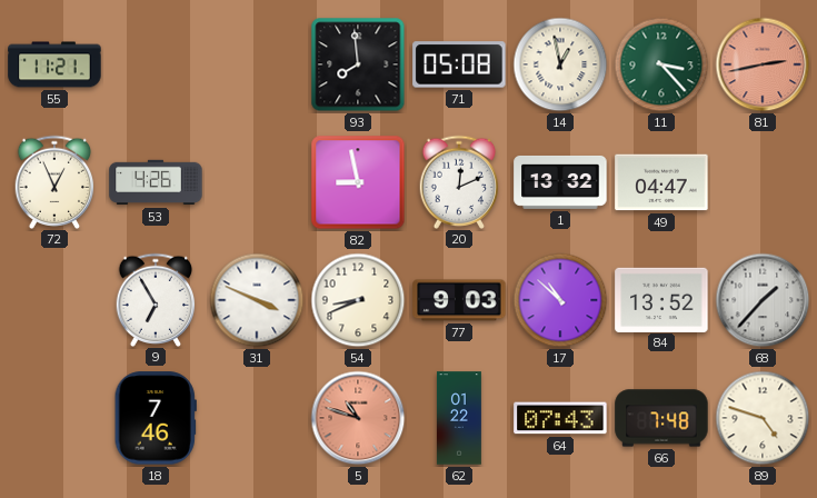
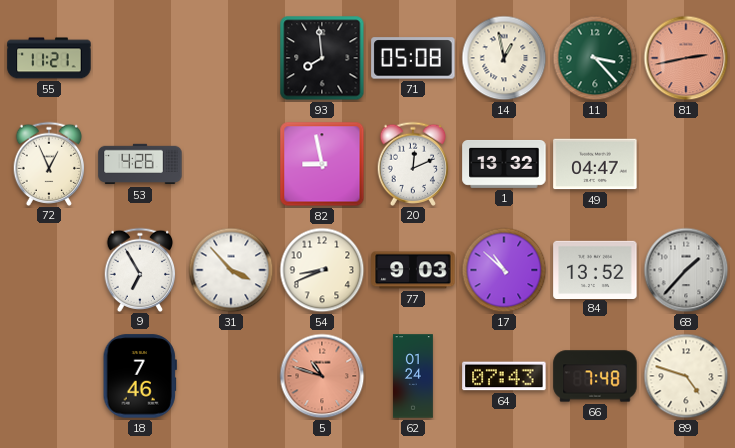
31: 3:49 -> 3:53
62: 01:22 -> 01:24
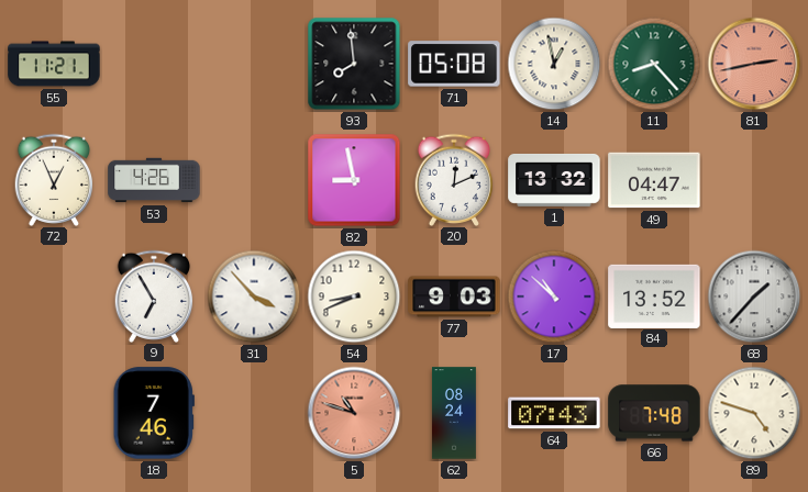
11: 3:23 -> 8:23
62: 01:24 -> 08:24
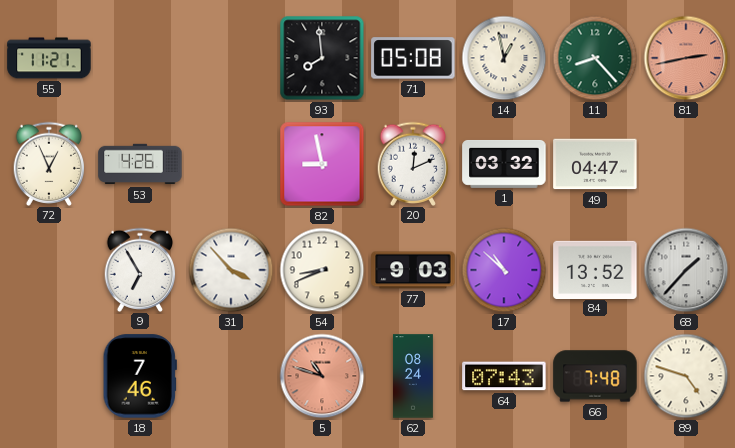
1: 13:32 -> 03:32
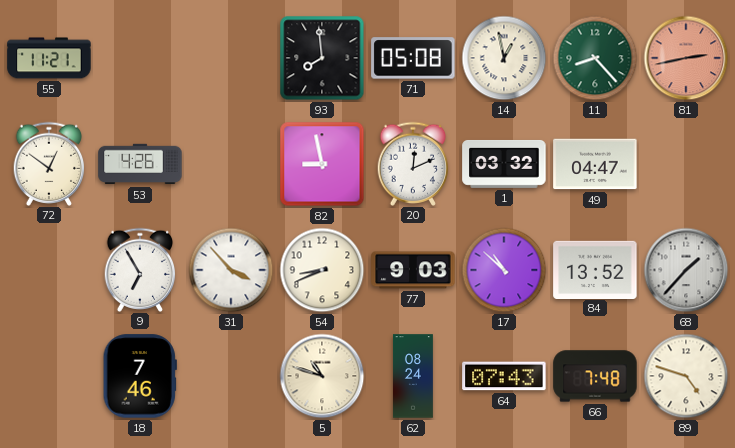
72: 12:56 -> 12:51
5 dial: salmon -> cream
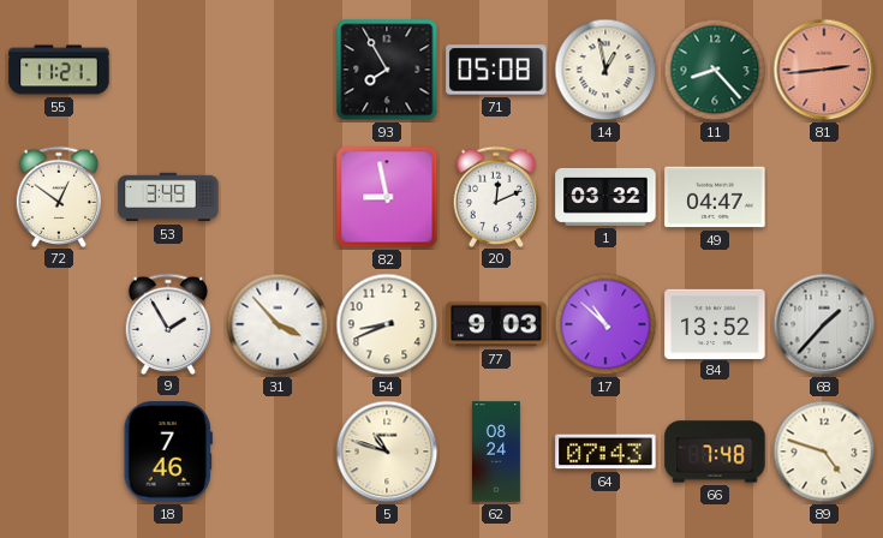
93: 7:59 -> 7:55
81: 2:43 -> 2:44
53: 4:26 -> 3:49
9: 6:55 -> 1:55
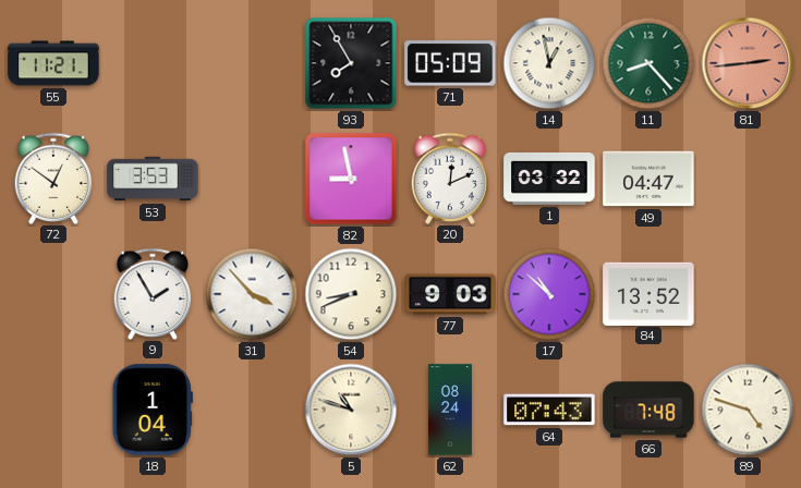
71: 05:08 -> 05:09
53: 3:49 -> 3:53
68: 1:37 -> none
18: 7:46 -> 1:04
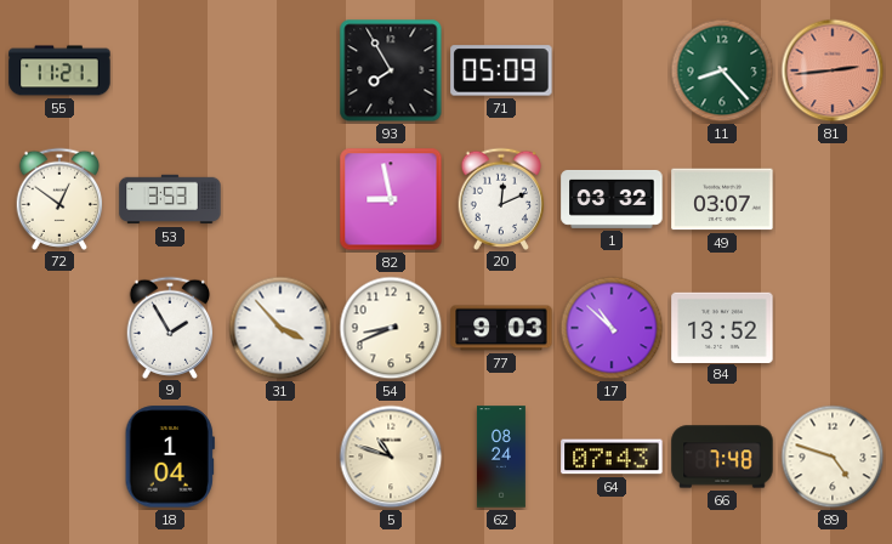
14: 12:58 -> none
49: 04:47 -> 03:07
